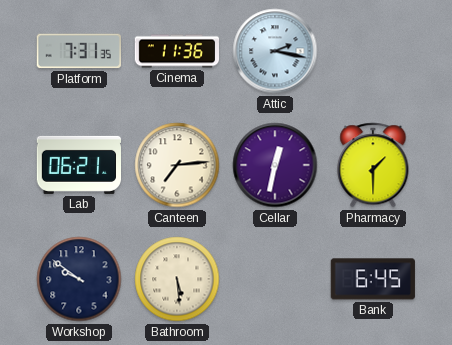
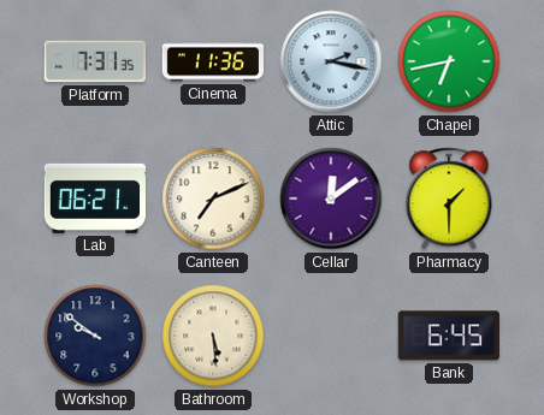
Chapel: none -> 6:43
Canteen: 7:14 -> 7:11
Cellar: 12:32 -> 12:09
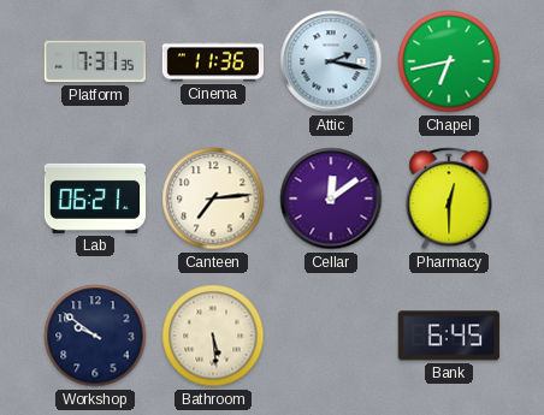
Canteen: 7:11 -> 7:14
Pharmacy: 1:30 -> 12:30
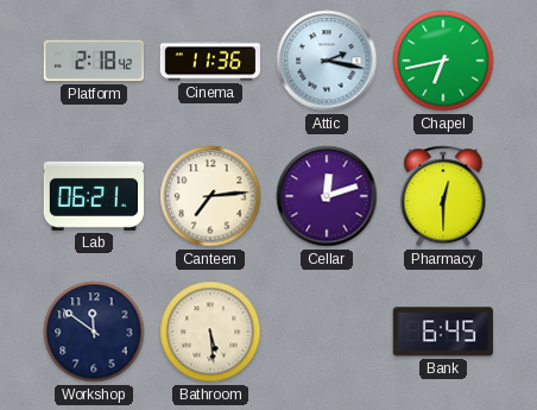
Platform: 7:31 -> 2:18
Cellar: 12:09 -> 12:12
Workshop: 9:51 -> 11:51
